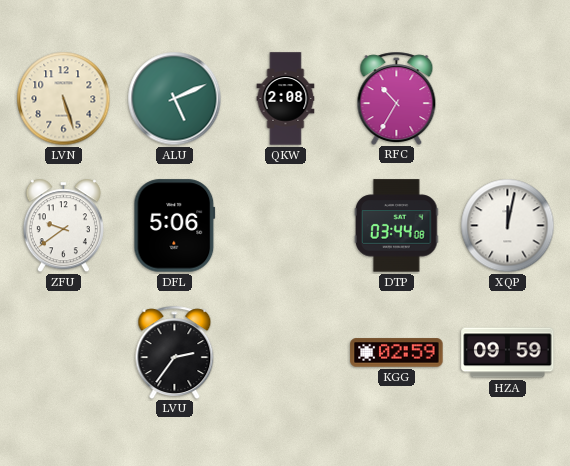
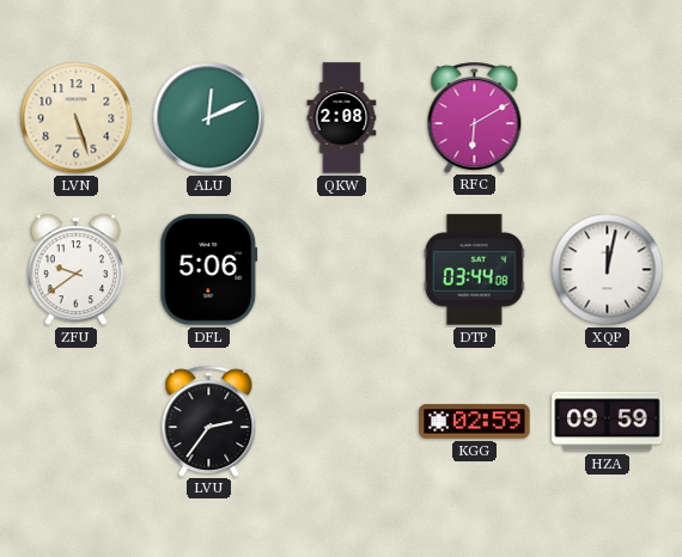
ALU: 5:11 -> 12:11
RFC: 10:35 -> 6:10
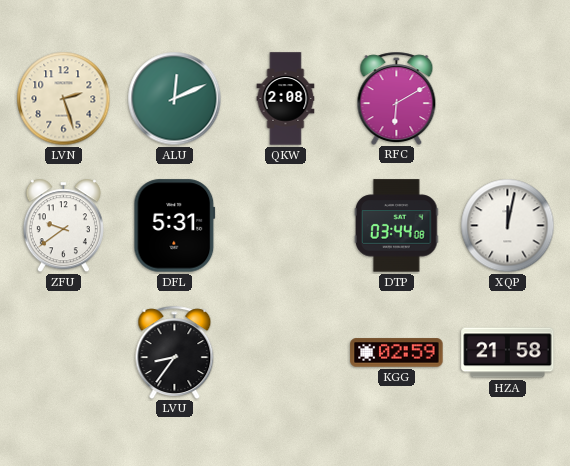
LVN: 5:27 -> 2:27
DFL: 5:06 -> 5:31
LVU: 2:36 -> 8:36
HZA: 09:59 -> 21:58
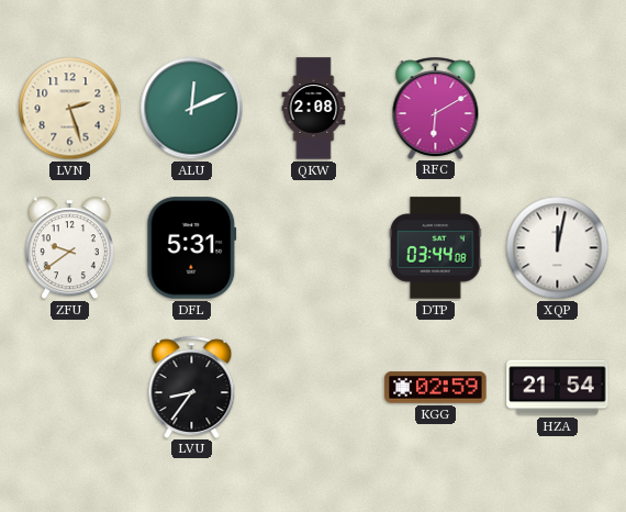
HZA: 21:58 -> 21:54
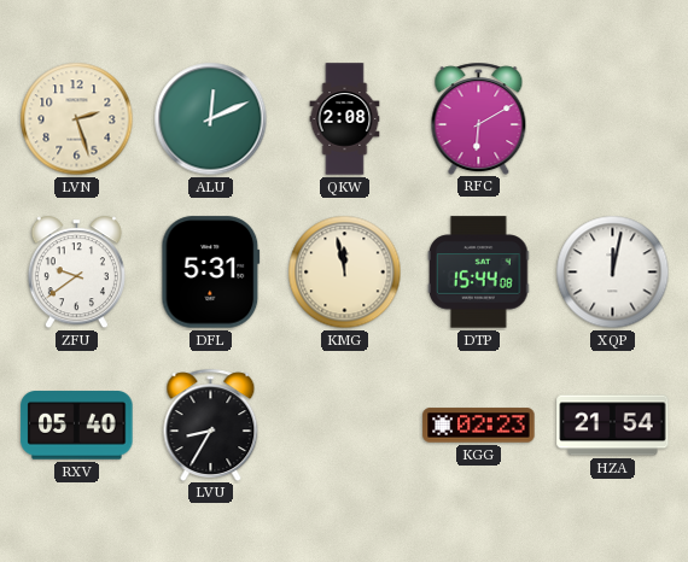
KMG: none -> 11:58
DTP: 03:44 -> 15:44
RXV: none -> 05:40
LVU: 8:36 -> 8:35
KGG: 02:59 -> 02:23
